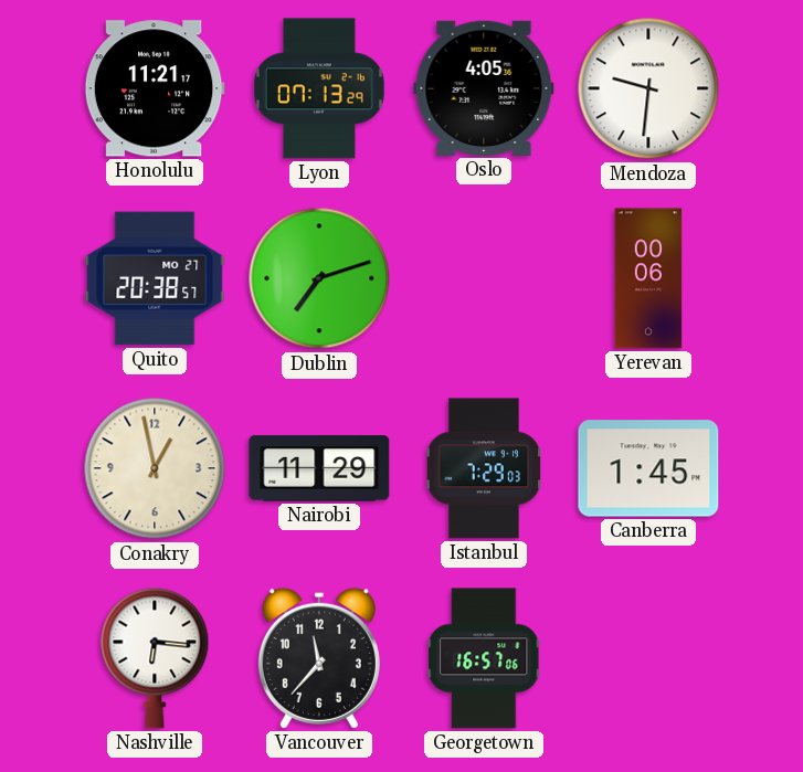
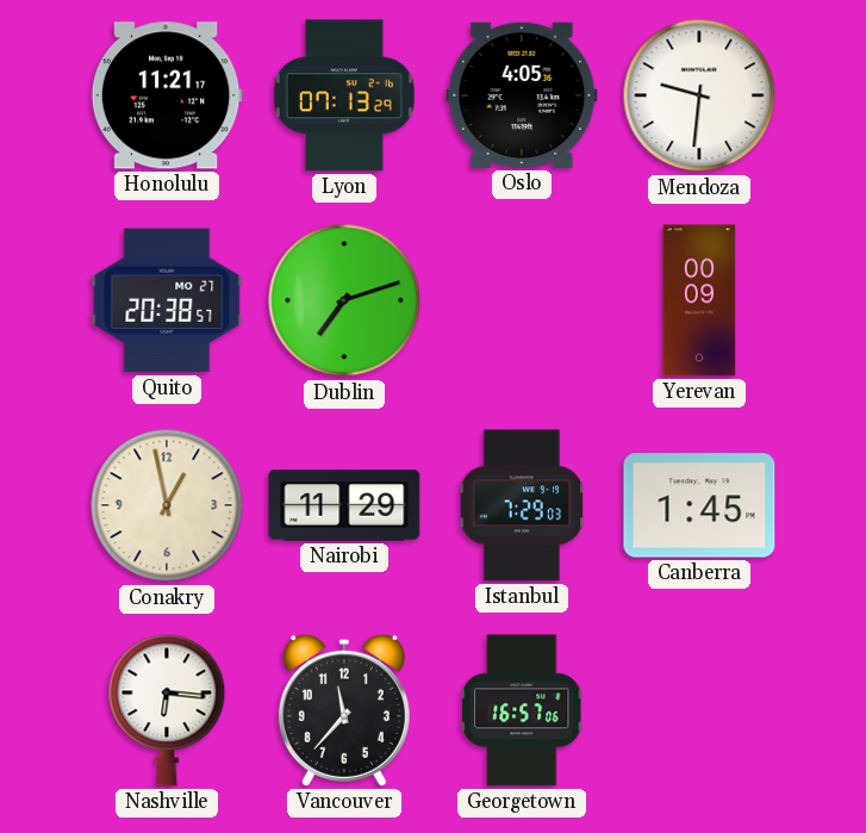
Yerevan: 00:06 -> 00:09
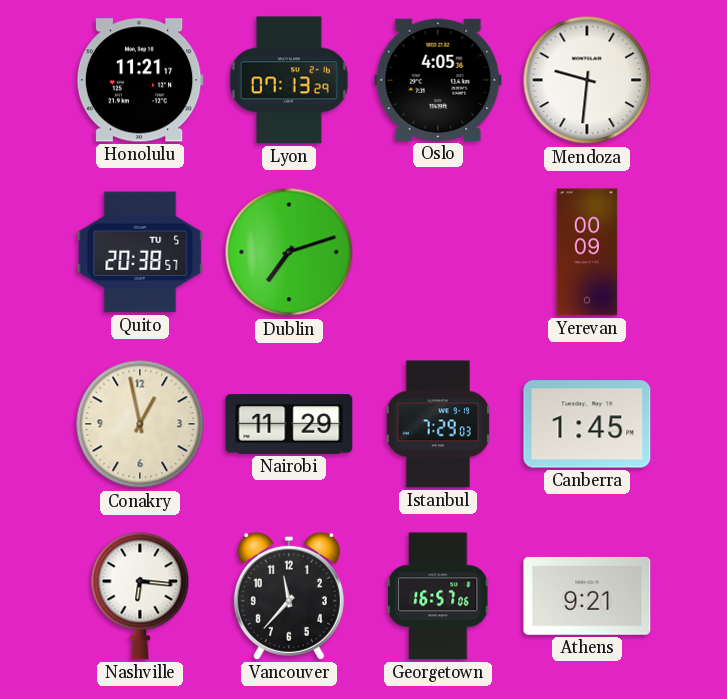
Quito date: MO 27 -> TU 5
Athens: none -> 9:21
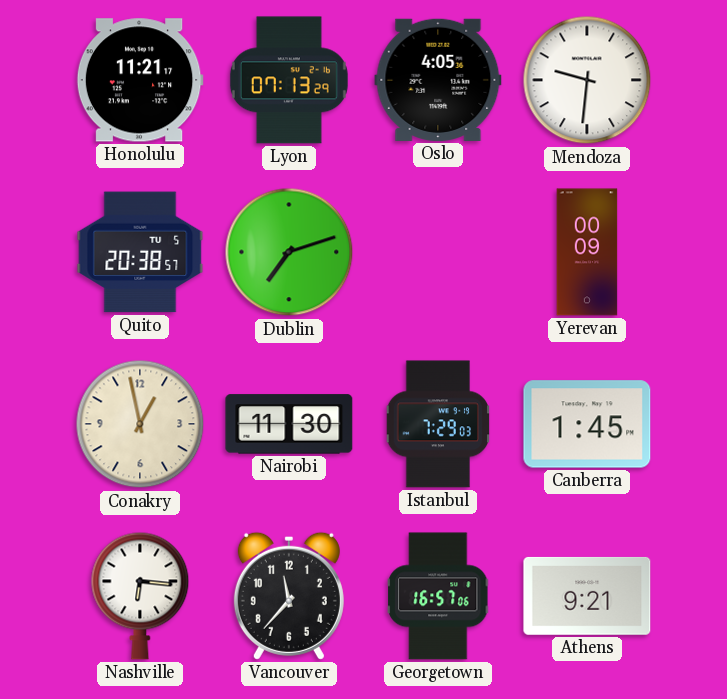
Nairobi: 11:29 -> 11:30
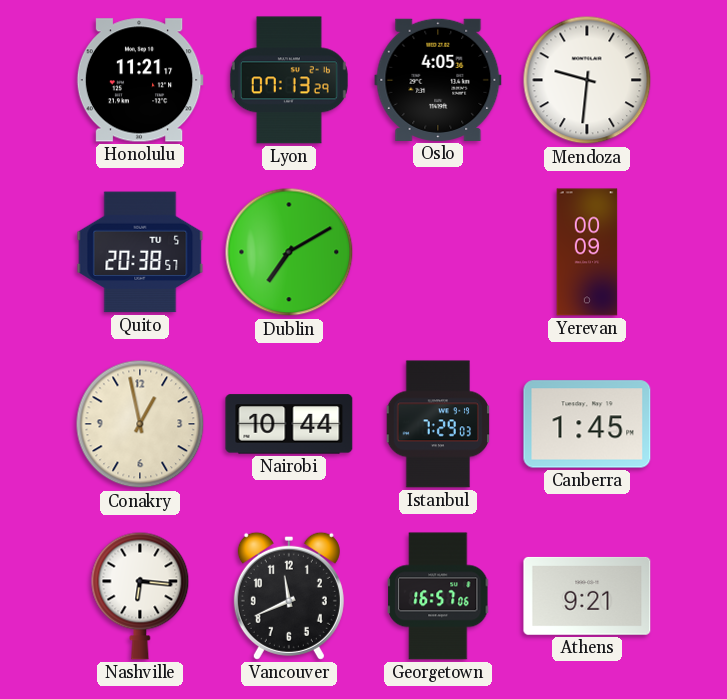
Dublin: 7:12 -> 7:10
Nairobi: 11:30 -> 10:44
Vancouver: 11:37 -> 11:41
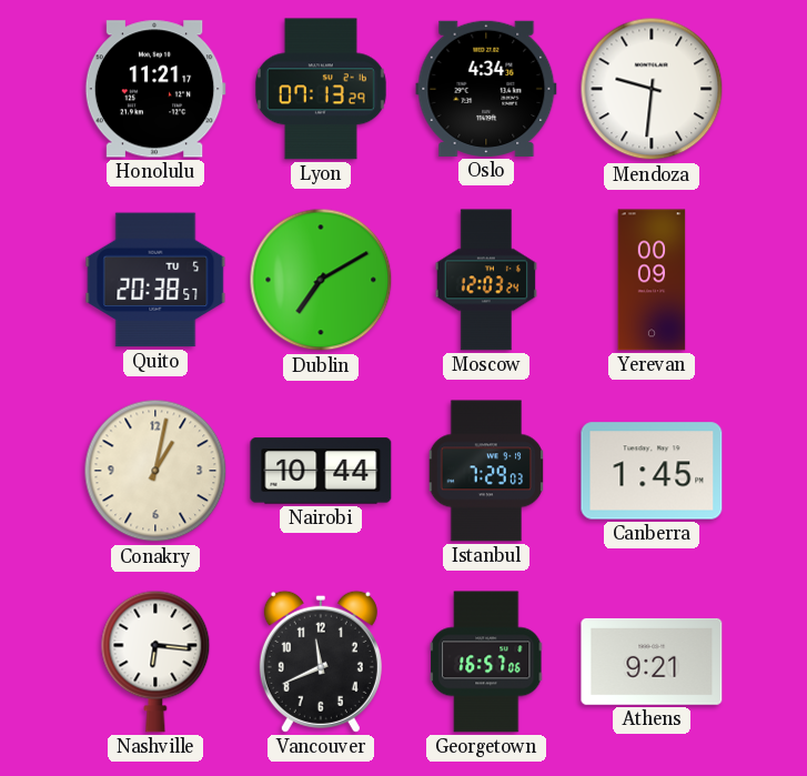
Oslo: 4:05 -> 4:34
Moscow: none -> 12:03
Conakry: 12:58 -> 1:02
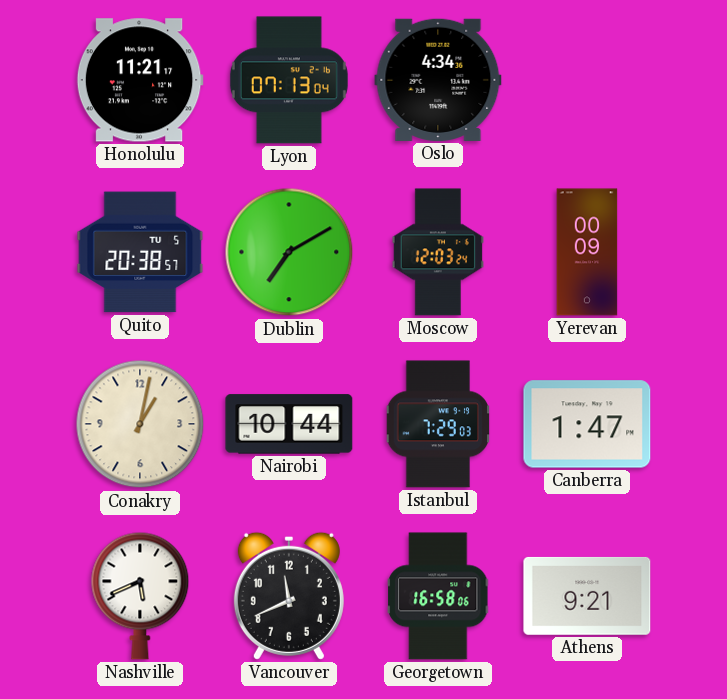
Lyon: 07:13:29 -> 07:13:04
Mendoza: 9:31 -> none
Canberra: 1:45 -> 1:47
Nashville: 6:16 -> 5:41
Georgetown: 16:57 -> 16:58
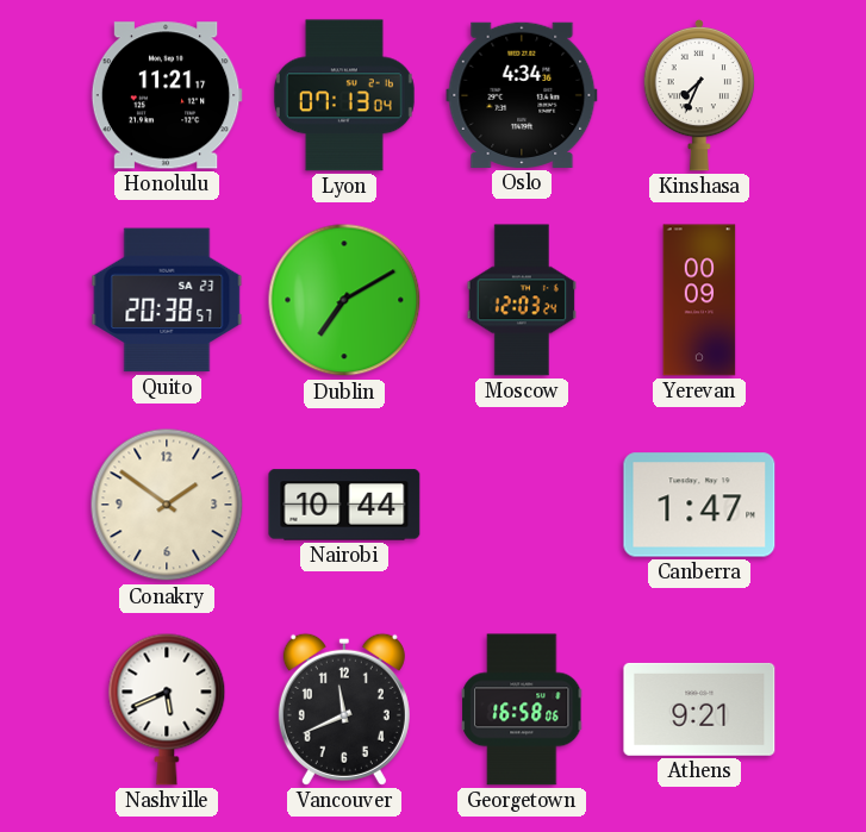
Kinshasa: none -> 7:34
Quito date: TU 5 -> SA 23
Conakry: 1:02 -> 1:51
Istanbul: 7:29 -> none
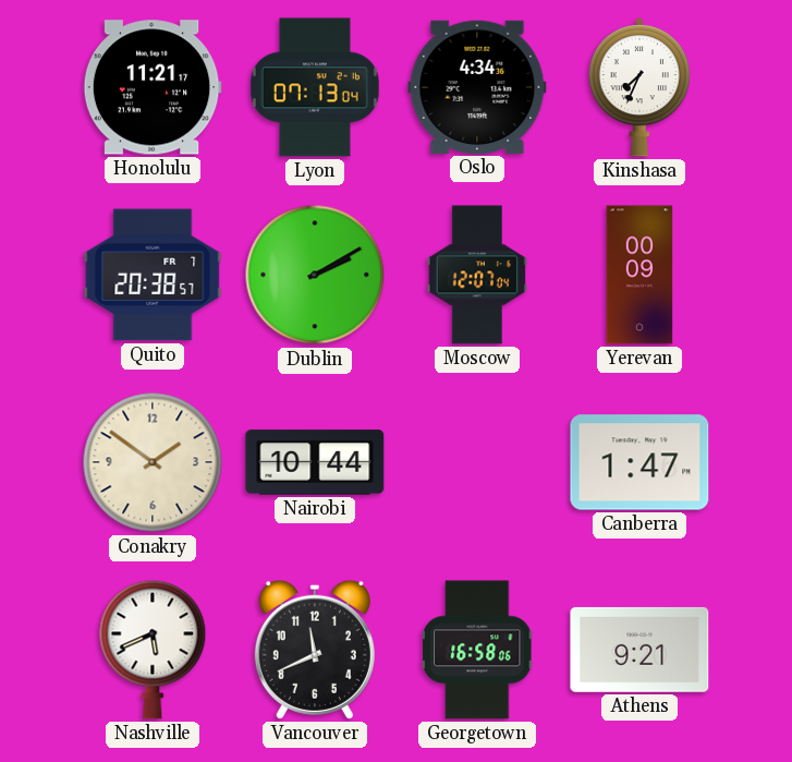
Quito date: SA 23 -> FR 7
Dublin: 7:10 -> 2:10
Moscow: 12:03 -> 12:07
